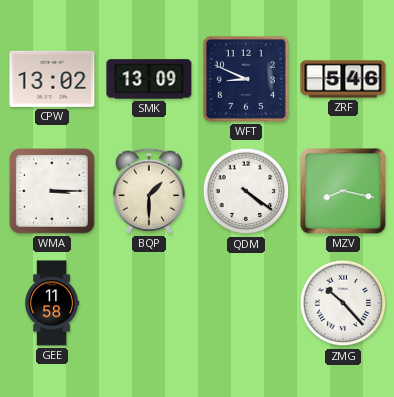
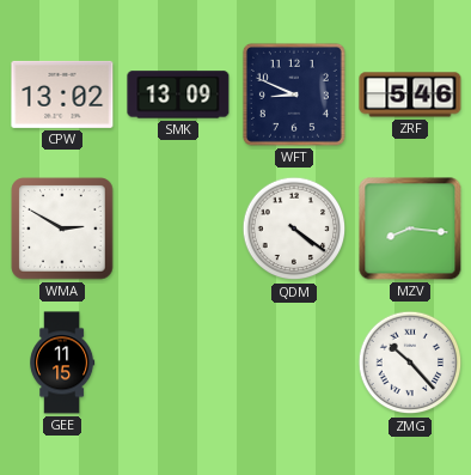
WMA: 3:15 -> 2:50
BQP: 1:30 -> none
MZV: 8:17 -> 8:16
GEE: 11:58 -> 11:15
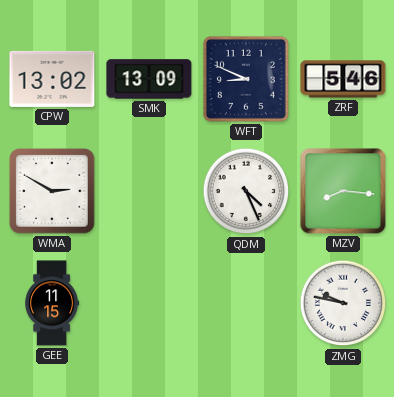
QDM: 4:21 -> 4:26
ZMG: 10:23 -> 9:47
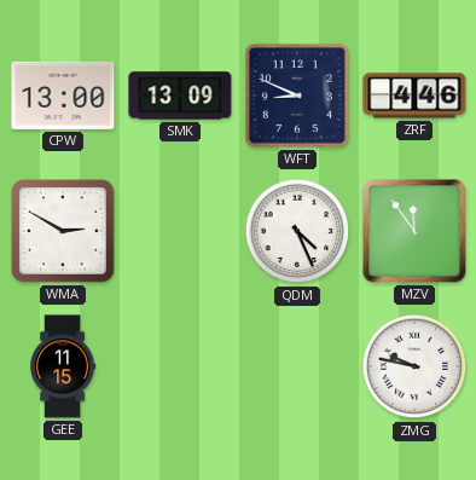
CPW: 13:02 -> 13:00
ZRF: 5:46 -> 4:46
MZV: 8:16 -> 11:54
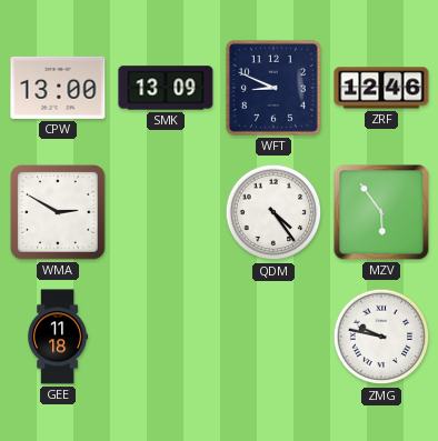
ZRF: 4:46 -> 12:46
QDM: 4:26 -> 4:24
MZV: 11:54 -> 5:54
GEE: 11:15 -> 11:18
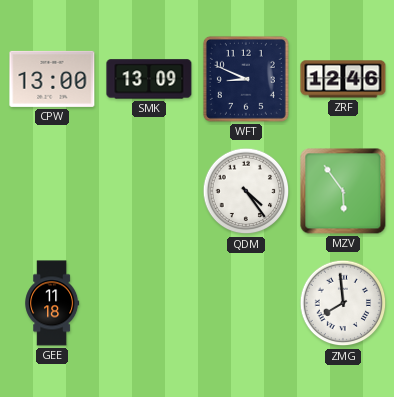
WMA: 2:50 -> none
ZMG: 9:47 -> 7:59
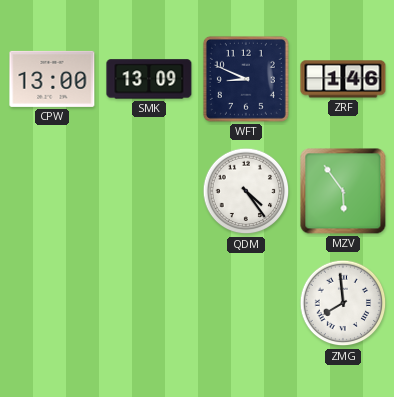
ZRF: 12:46 -> 1:46
GEE: 11:18 -> none
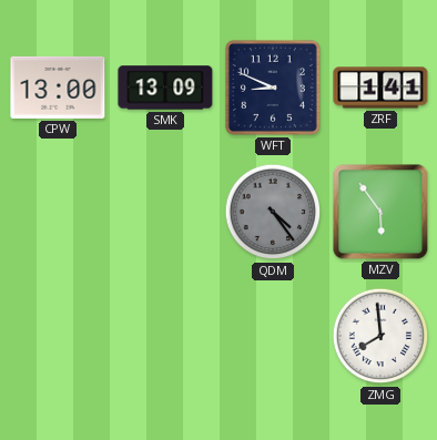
ZRF: 1:46 -> 1:41
QDM dial: white -> grey
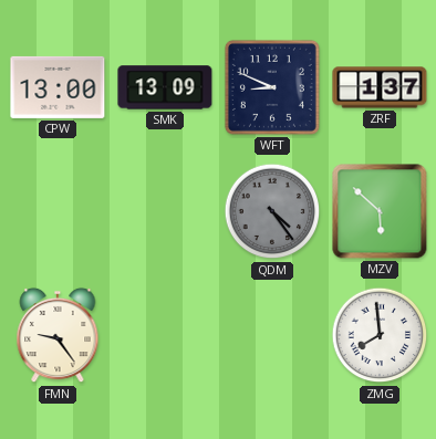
ZRF: 1:41 -> 1:37
MZV: 5:54 -> 5:52
FMN: none -> 9:24
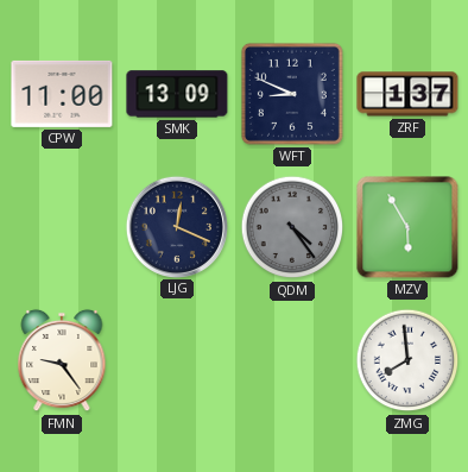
CPW: 13:00 -> 11:00
LJG: none -> 12:19
MZV: 5:52 -> 5:55
